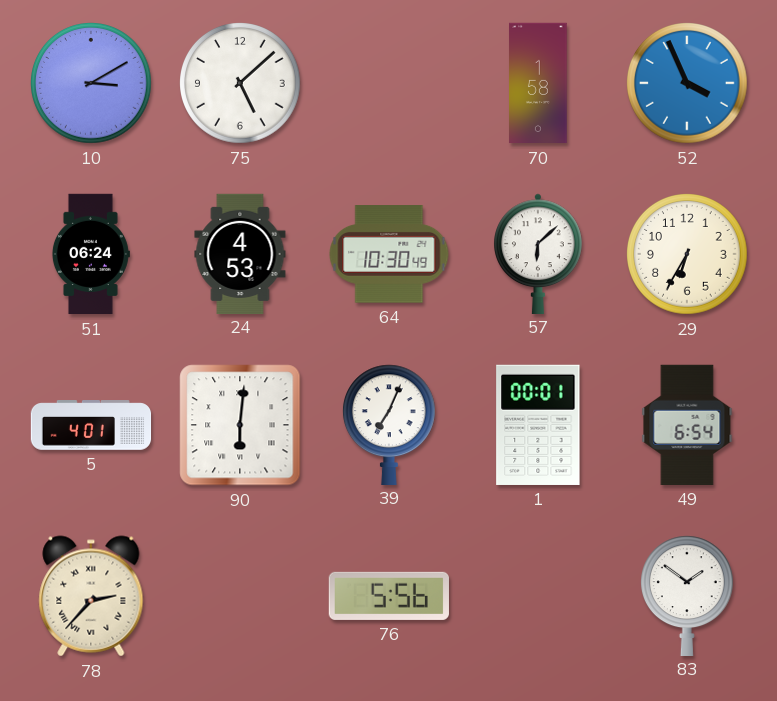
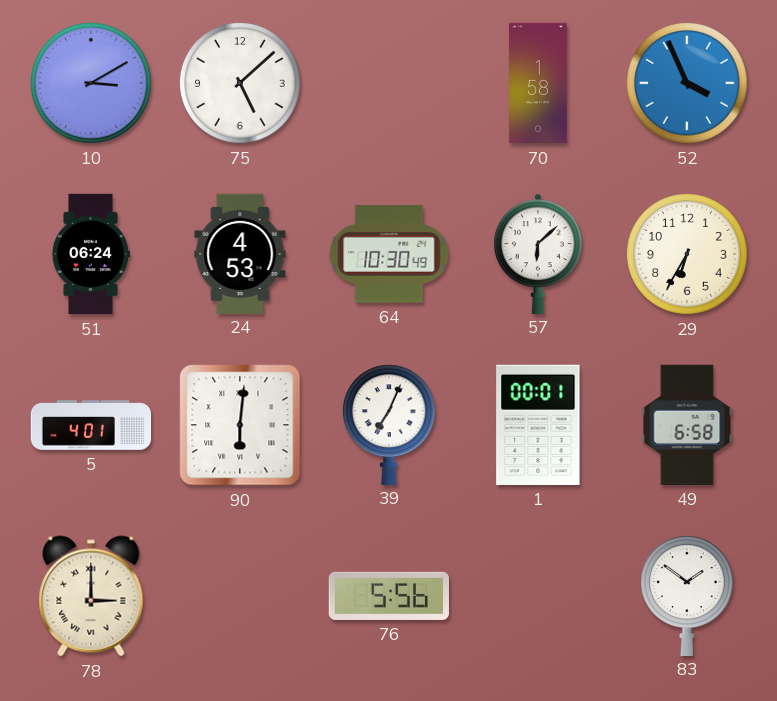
49: 6:54 -> 6:58
78: 2:37 -> 3:00
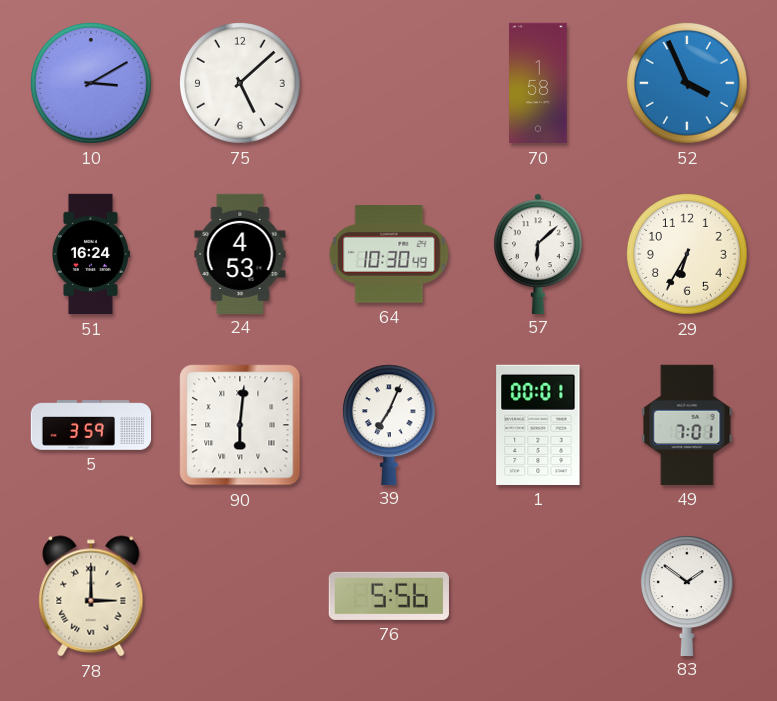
51: 06:24 -> 16:24
5: 4:01 -> 3:59
49: 6:58 -> 7:01
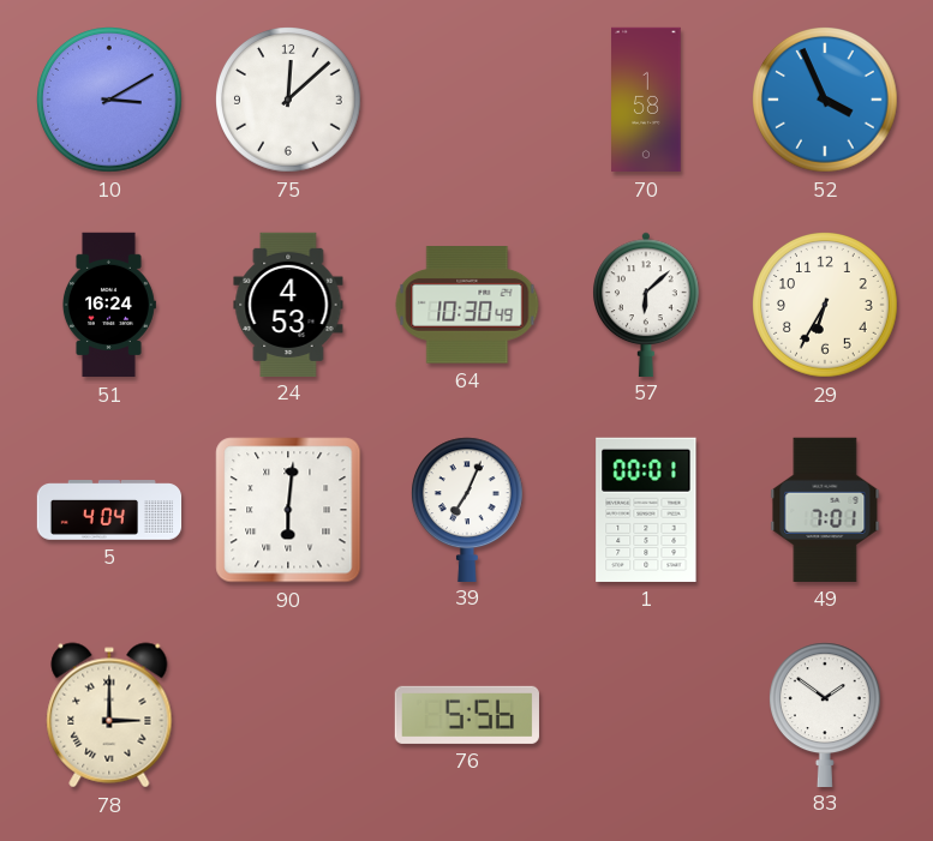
75: 5:08 -> 12:08
5: 3:59 -> 4:04
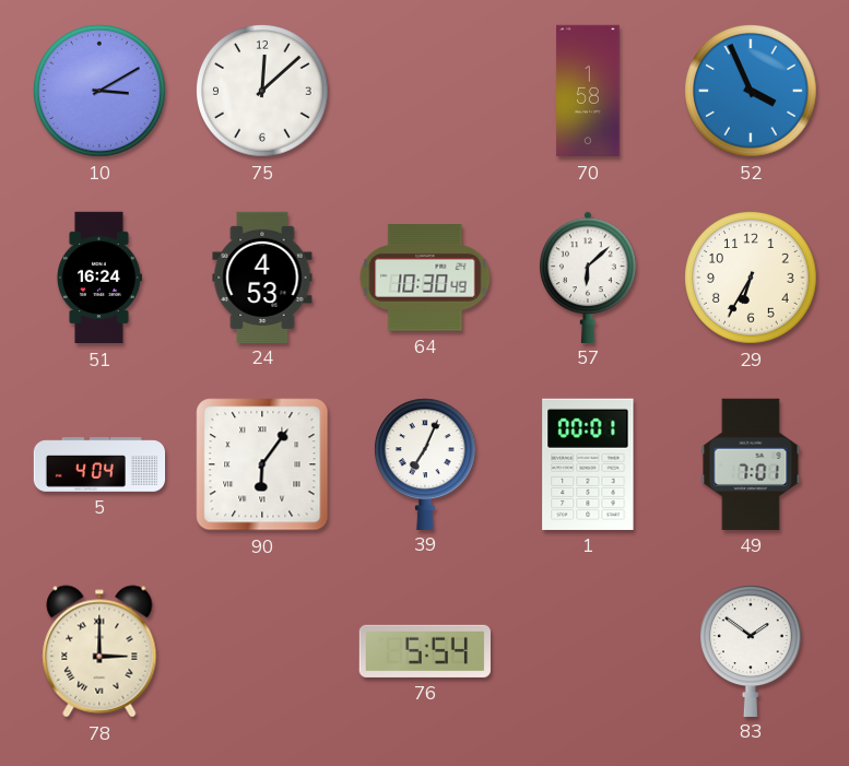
90: 6:01 -> 6:06
76: 5:56 -> 5:54
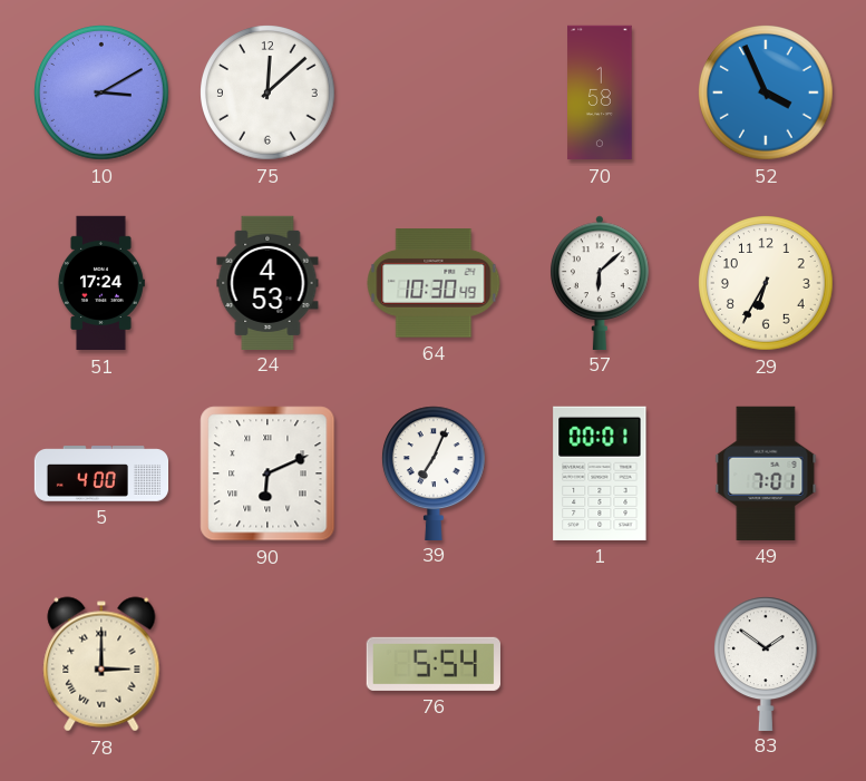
51: 16:24 -> 17:24
5: 4:04 -> 4:00
90: 6:06 -> 6:11
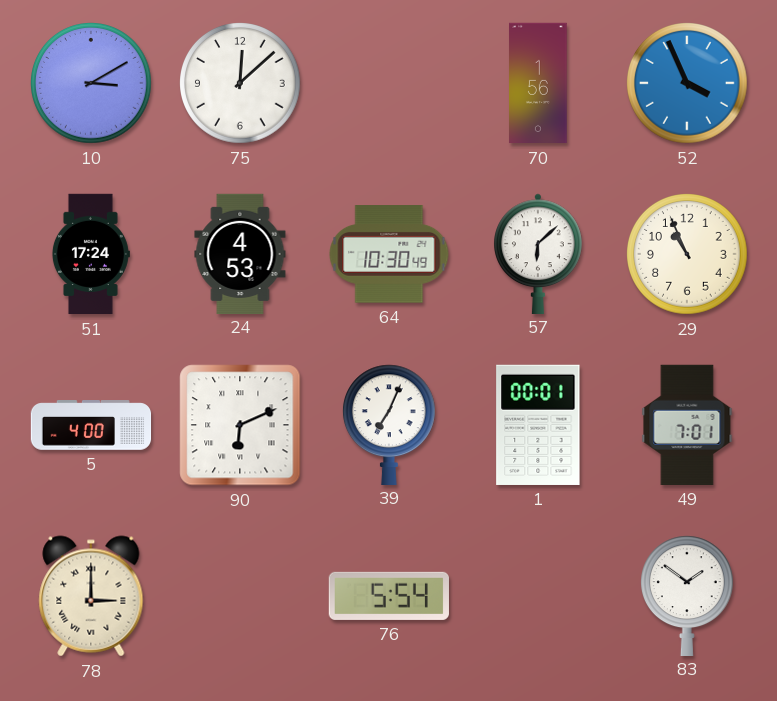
70: 1:58 -> 1:56
29: 6:35 -> 10:56
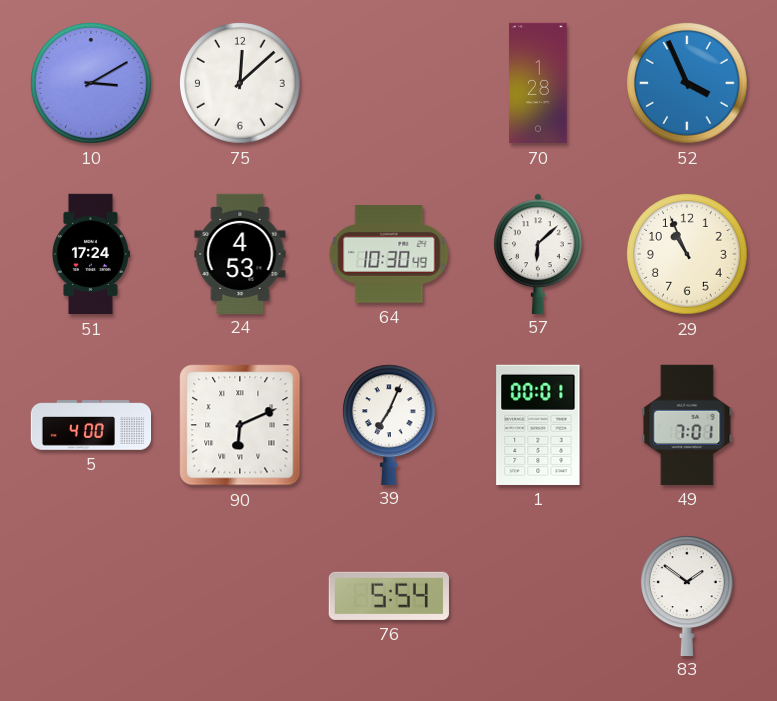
70: 1:56 -> 1:28
78: 3:00 -> none
